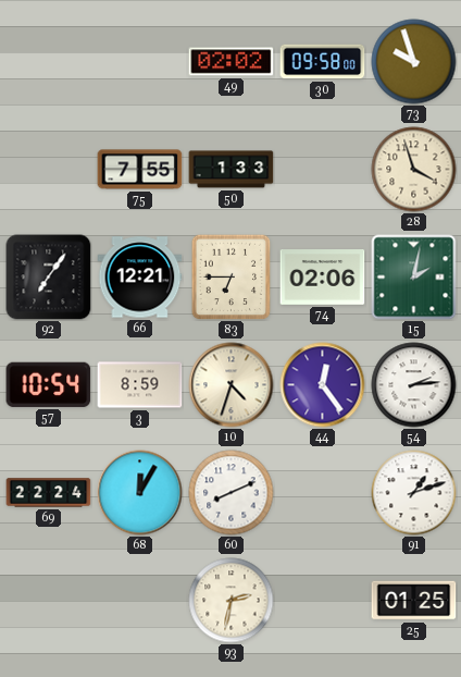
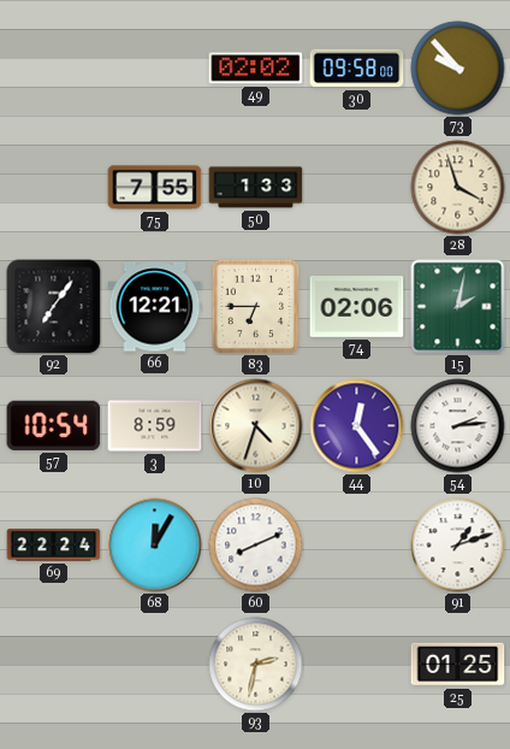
73: 9:57 -> 9:53
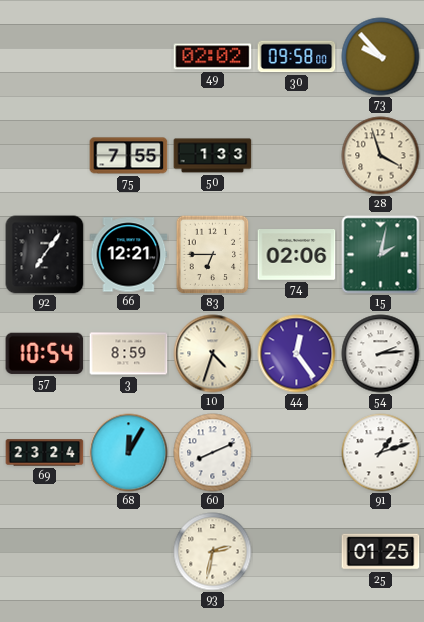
69: 22:24 -> 23:24
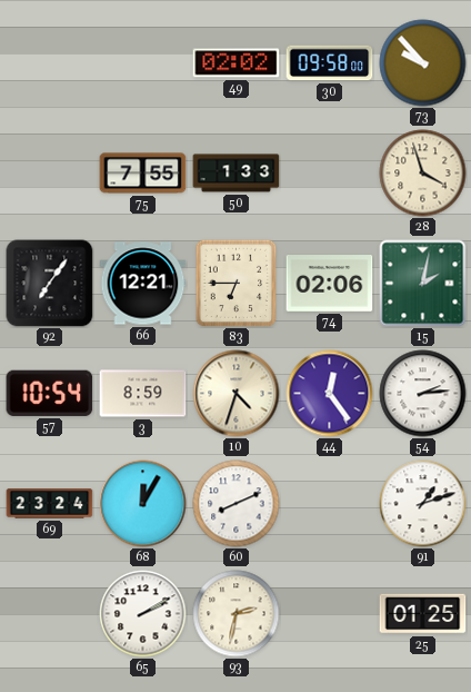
65: none -> 2:10
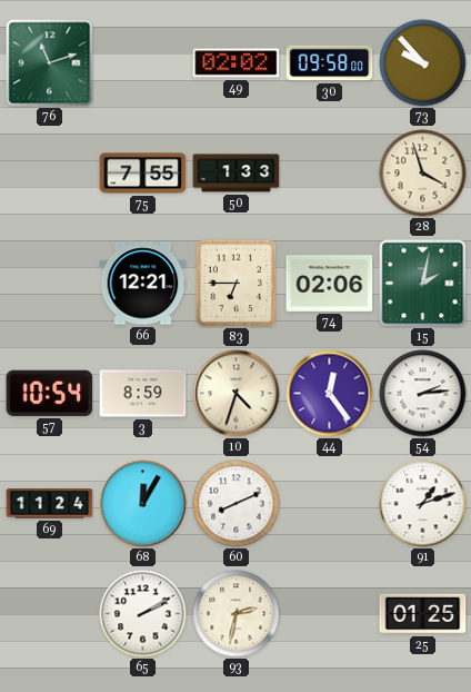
76: none -> 11:12
92: 7:06 -> none
69: 23:24 -> 11:24
